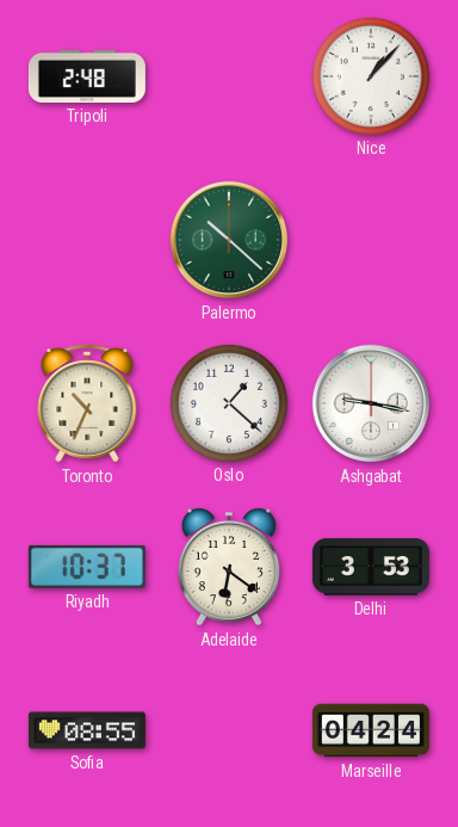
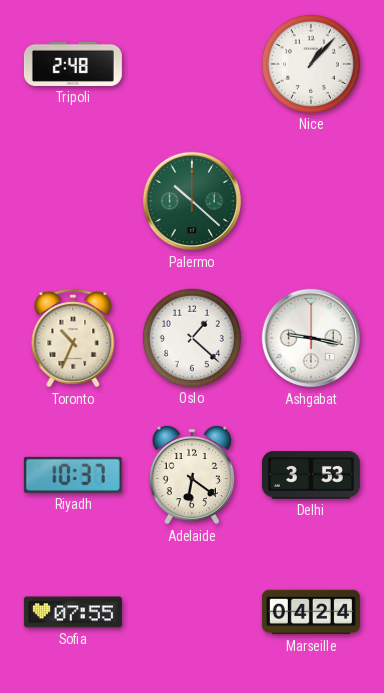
Sofia: 08:55 -> 07:55
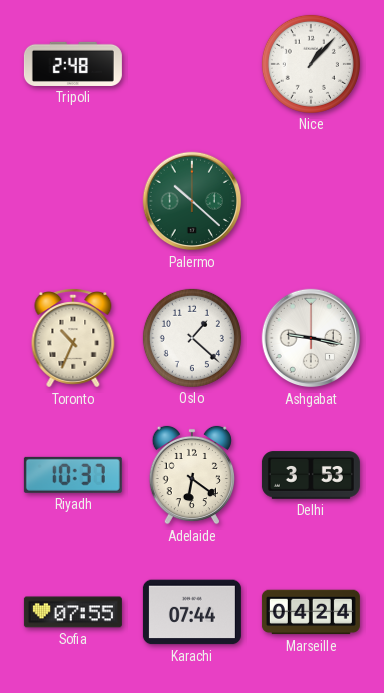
Karachi: none -> 07:44
